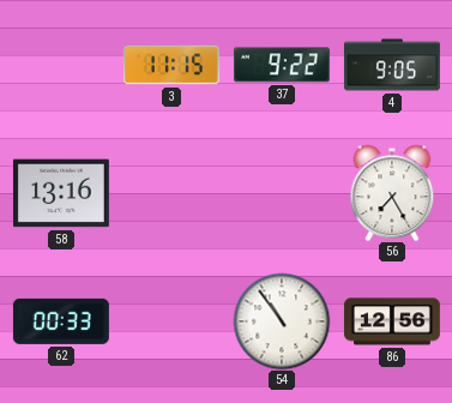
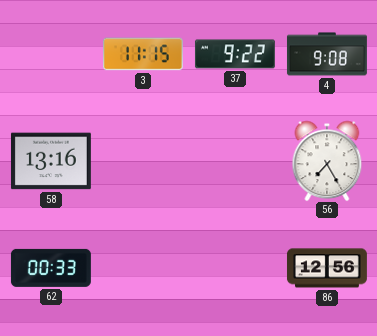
4: 9:05 -> 9:08
54: 10:54 -> none
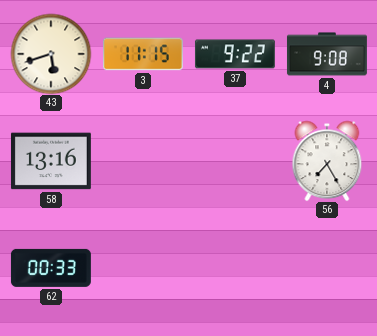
43: none -> 5:42
86: 12:56 -> none
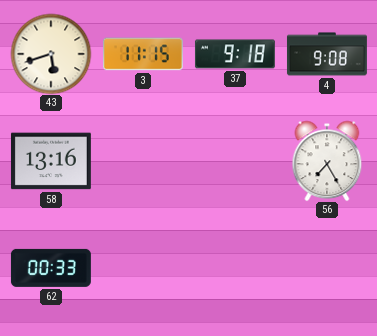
37: 9:22 -> 9:18
